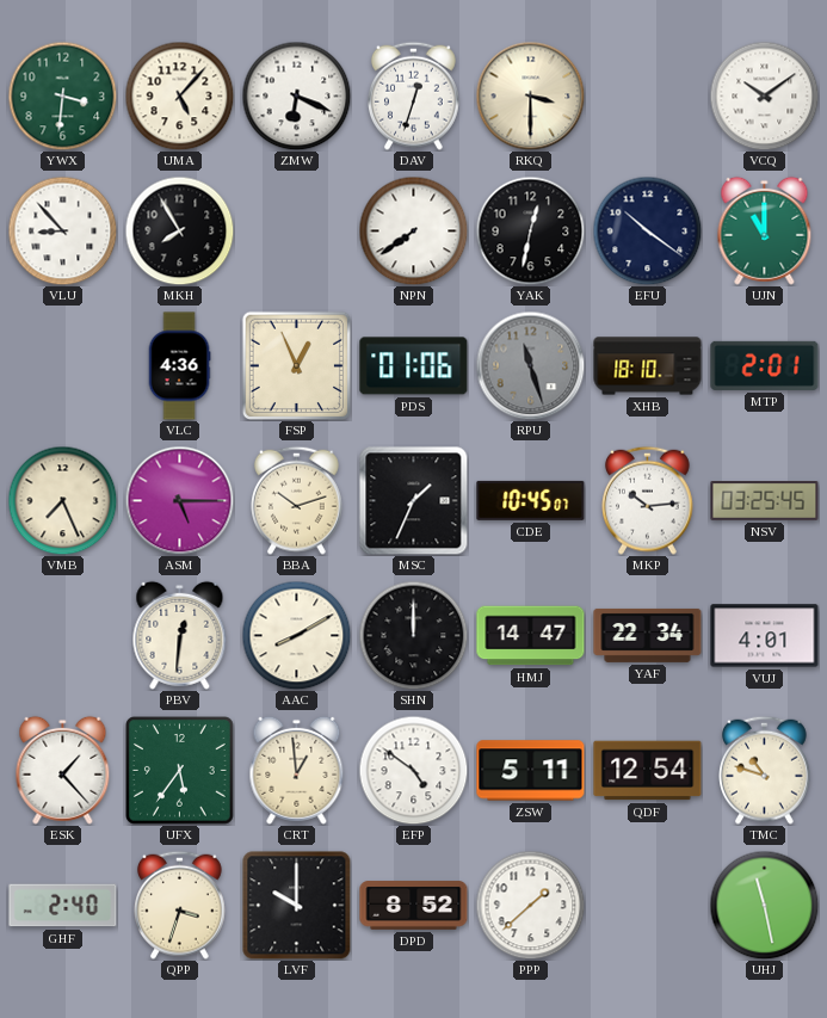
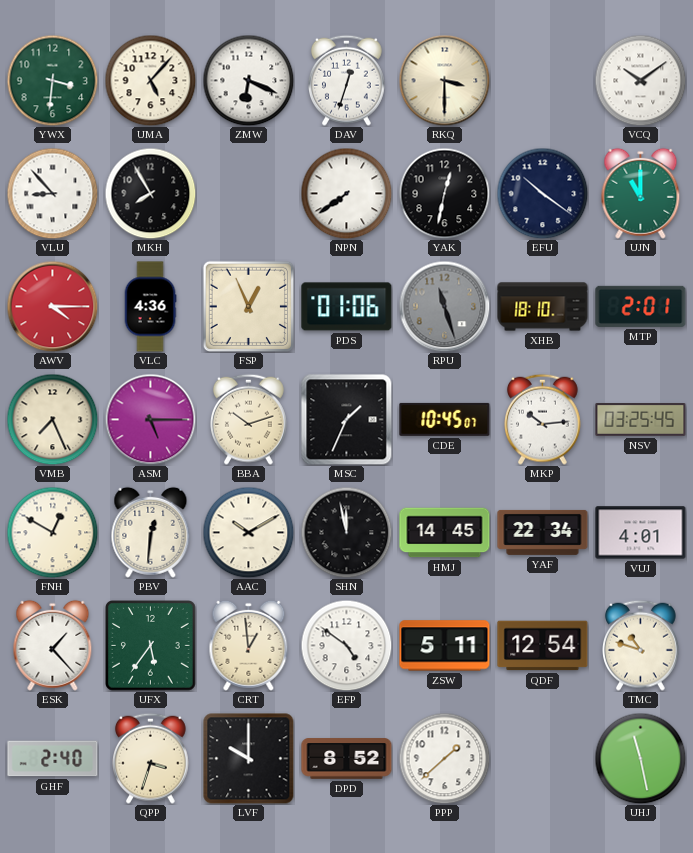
AWV: none -> 4:15
FNH: none -> 12:50
AAC: 8:10 -> 10:10
SHN: 12:00 -> 11:58
HMJ: 14:47 -> 14:45
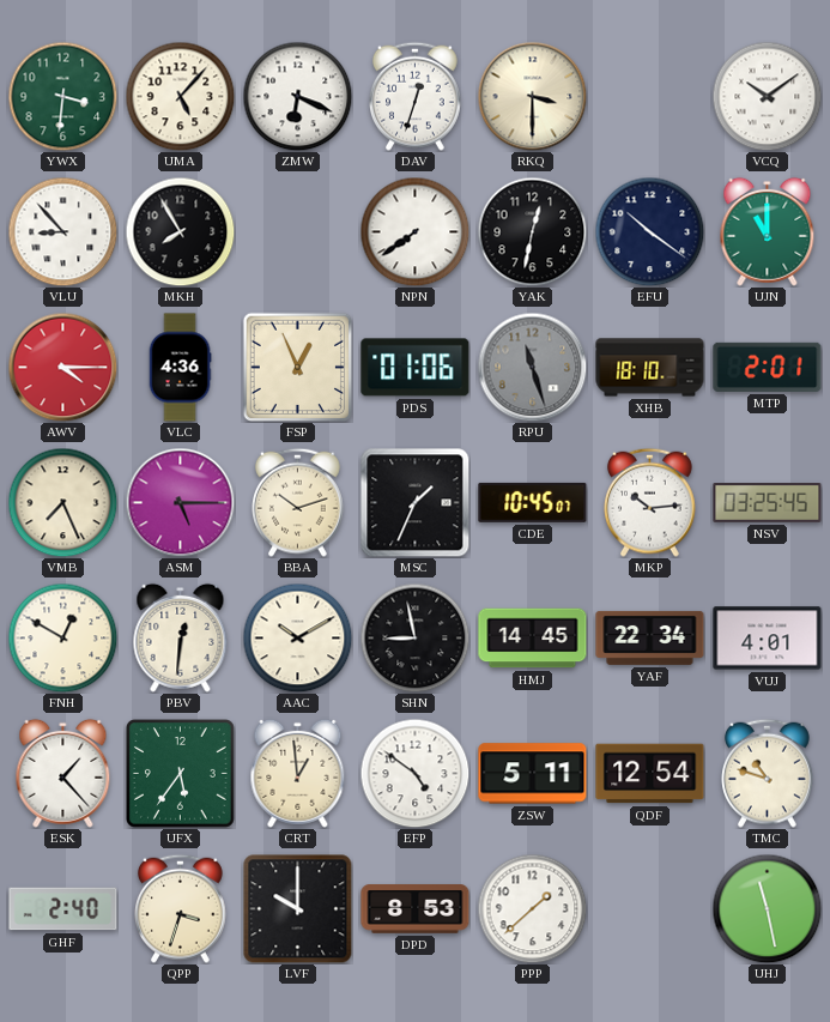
SHN: 11:58 -> 8:58
DPD: 8:52 -> 8:53
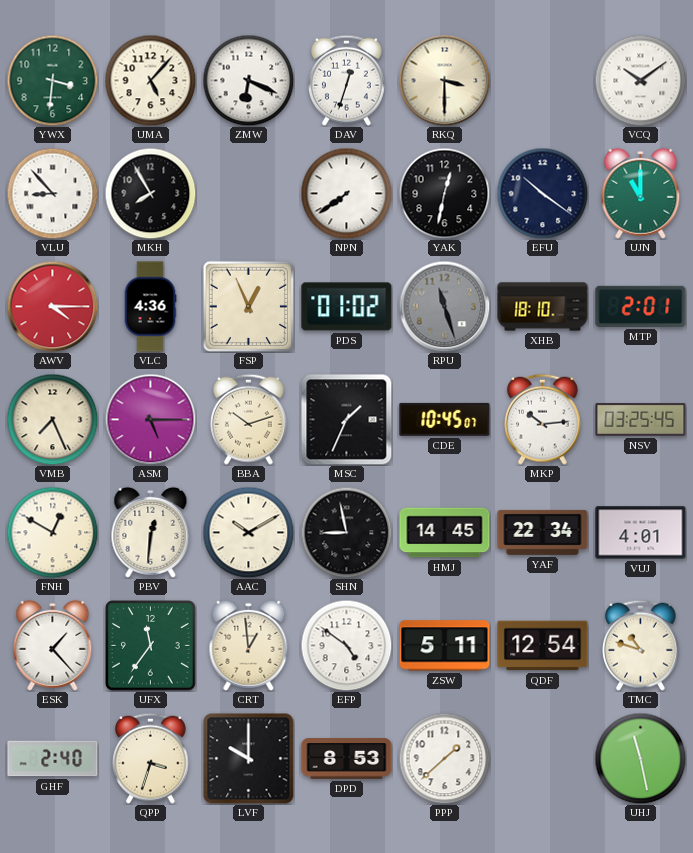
PDS: 01:06 -> 01:02
UFX: 5:36 -> 11:36
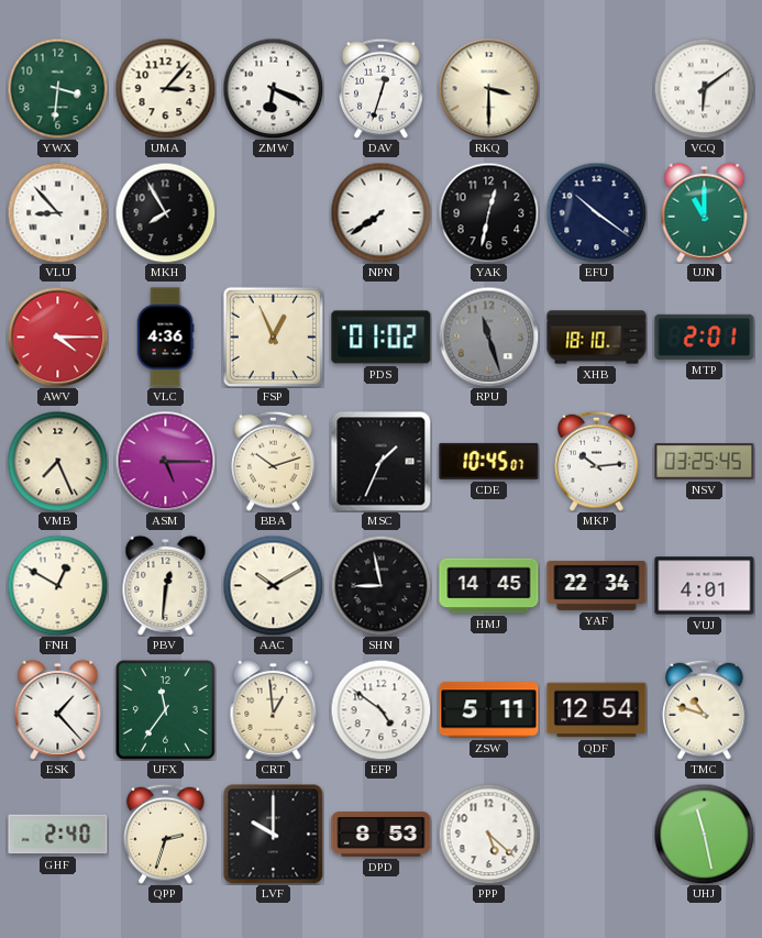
UMA: 5:07 -> 3:07
VCQ: 10:09 -> 6:09
QPP: 3:33 -> 2:33
PPP: 1:38 -> 5:22
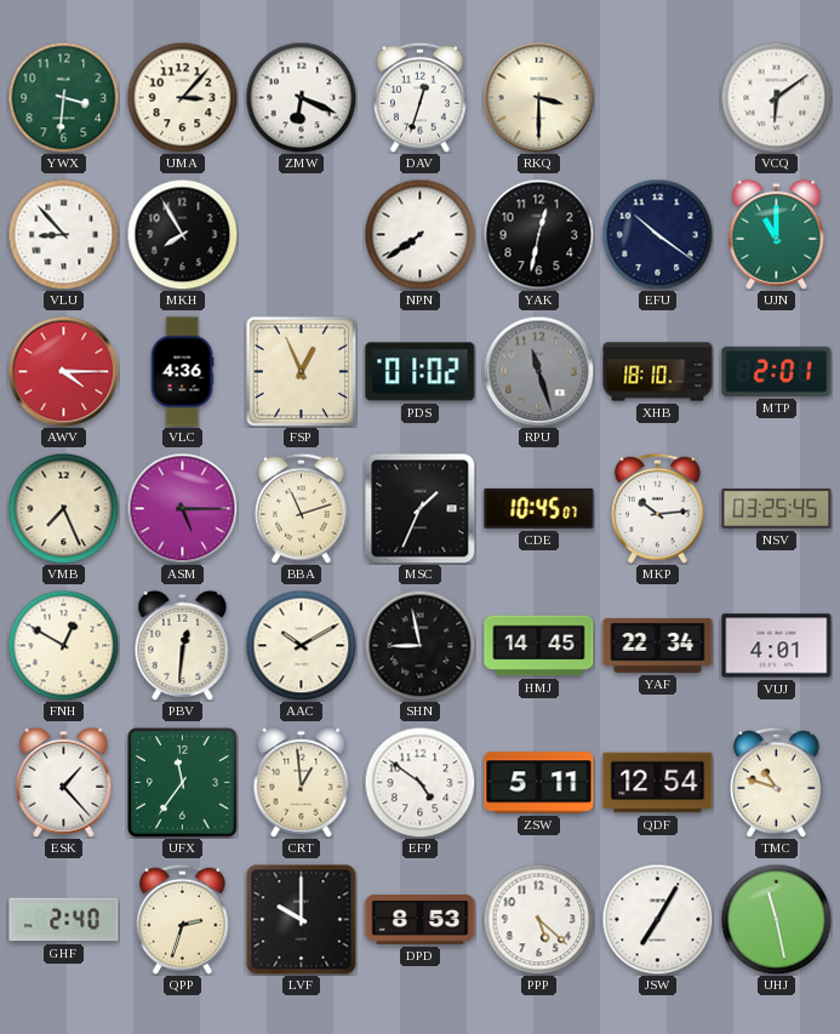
BBA: 10:12 -> 11:12
JSW: none -> 7:05
